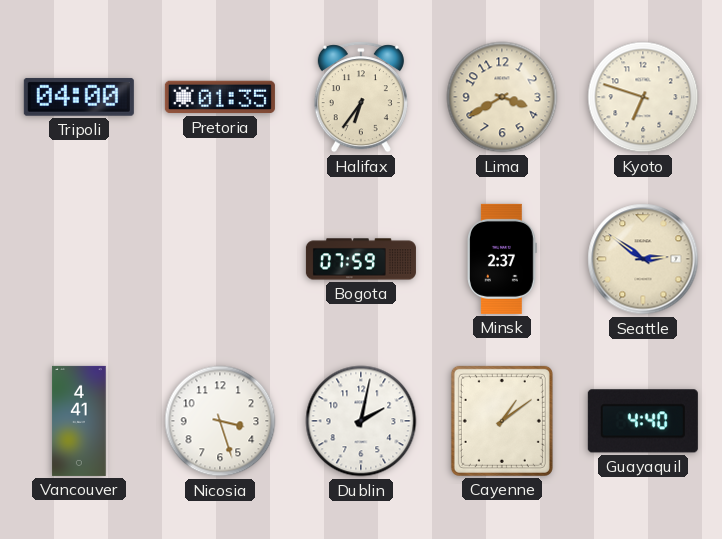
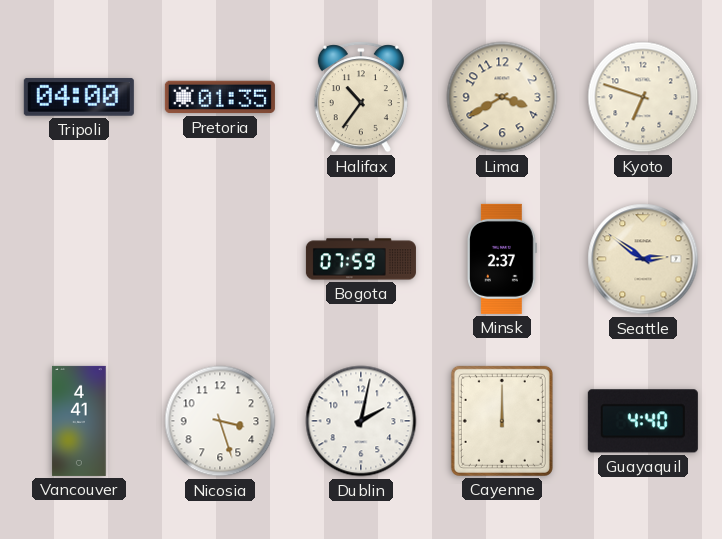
Halifax: 6:36 -> 10:36
Cayenne: 1:09 -> 12:00
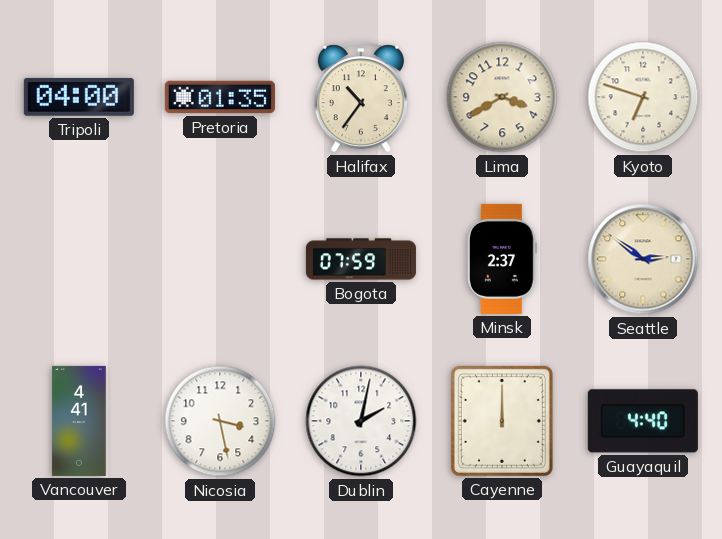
Nicosia: 3:27 -> 3:28
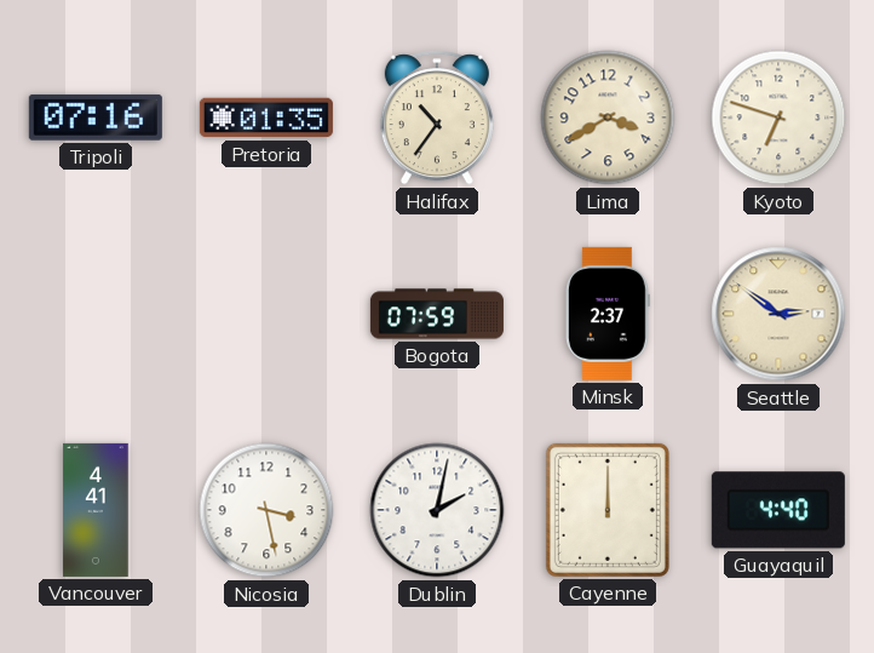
Tripoli: 04:00 -> 07:16
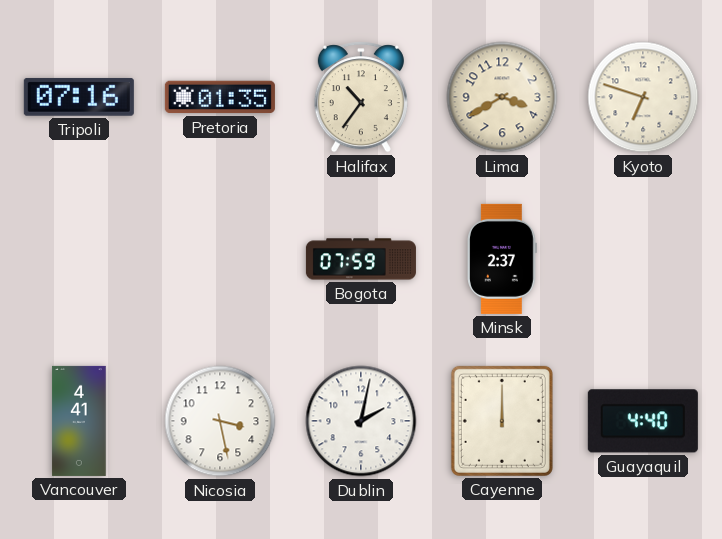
Seattle: 2:51 -> none
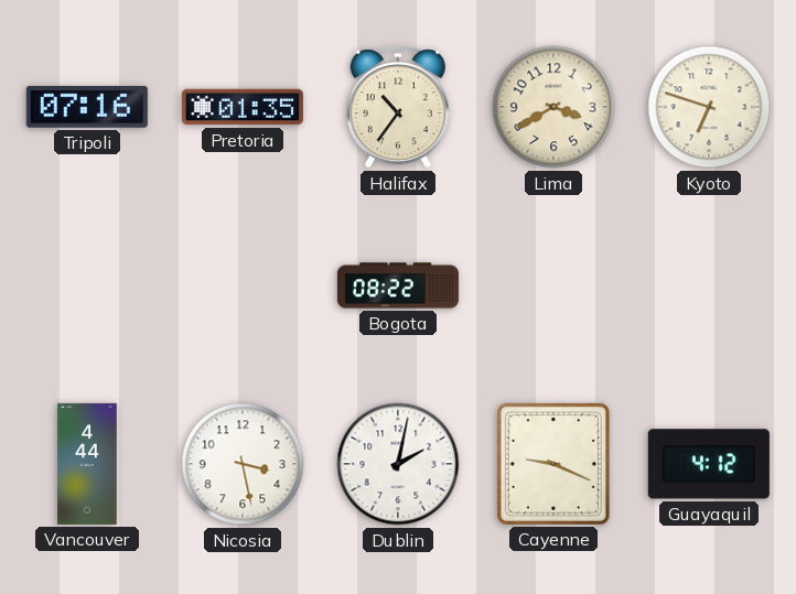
Bogota: 07:59 -> 08:22
Minsk: 2:37 -> none
Vancouver: 4:41 -> 4:44
Cayenne: 12:00 -> 9:19
Guayaquil: 4:40 -> 4:12
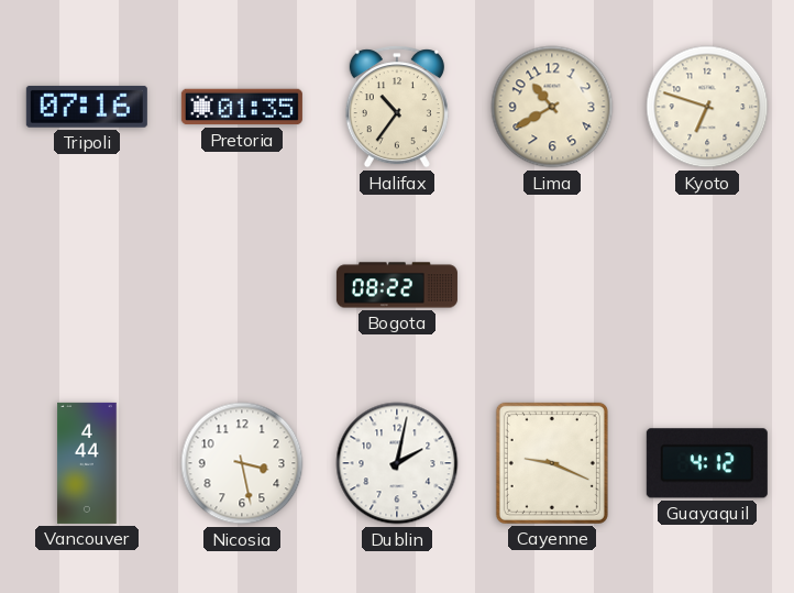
Lima: 3:40 -> 10:40
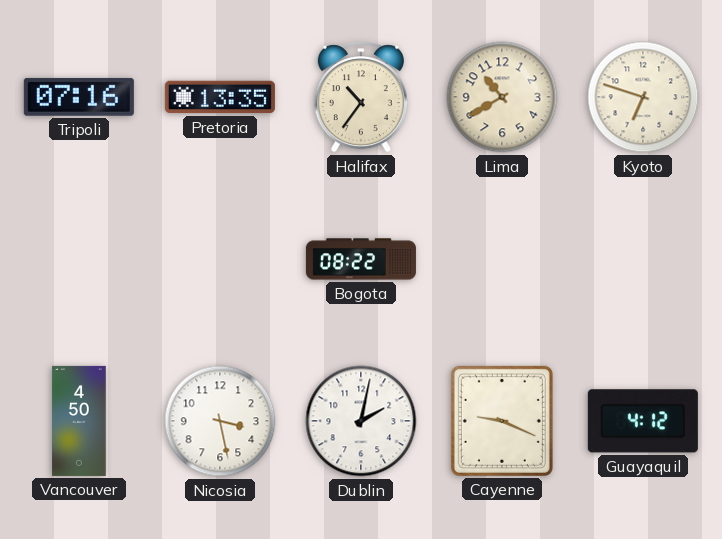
Pretoria: 01:35 -> 13:35
Vancouver: 4:44 -> 4:50
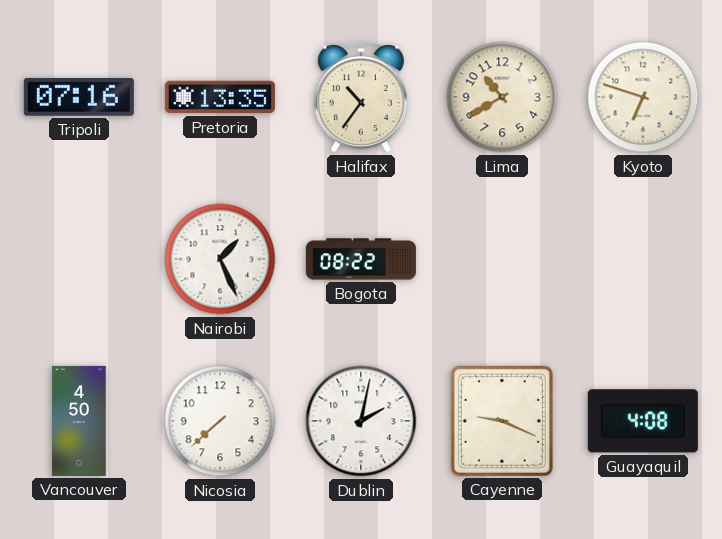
Nairobi: none -> 1:26
Nicosia: 3:28 -> 7:38
Guayaquil: 4:12 -> 4:08
